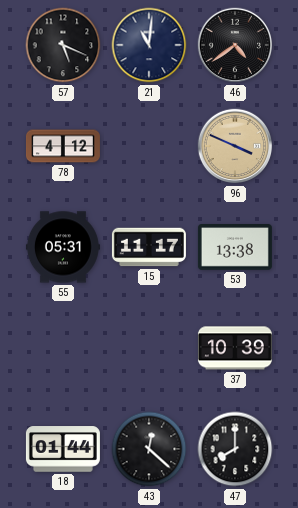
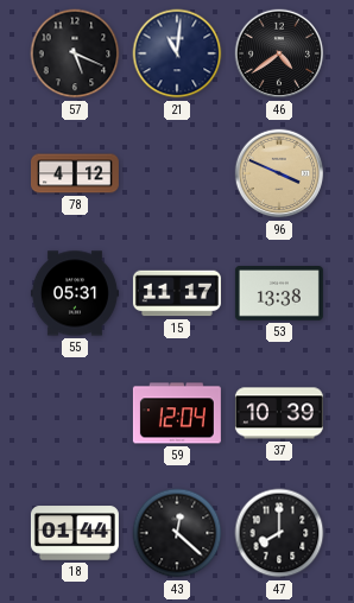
59: none -> 12:04
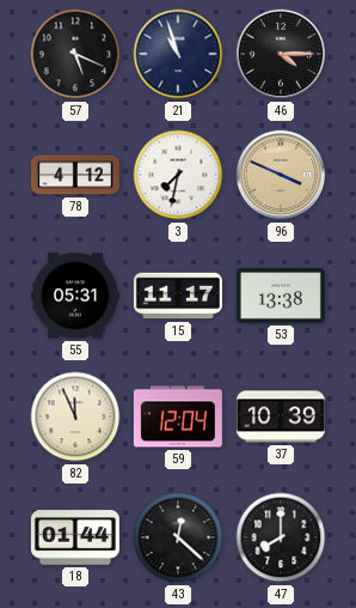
21: 11:01 -> 10:57
46: 4:39 -> 4:15
3: none -> 7:32
82: none -> 11:56
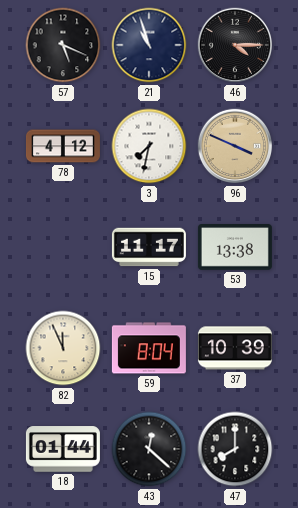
55: 05:31 -> none
59: 12:04 -> 8:04
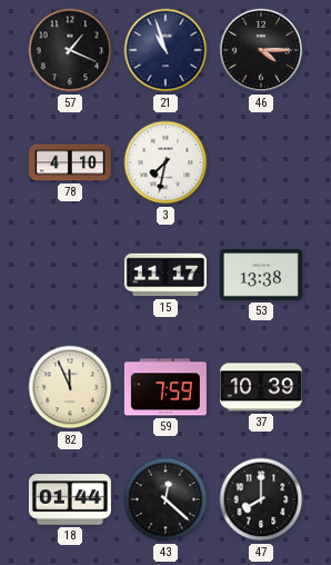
57: 5:19 -> 1:19
78: 4:12 -> 4:10
96: 3:49 -> none
59: 8:04 -> 7:59
